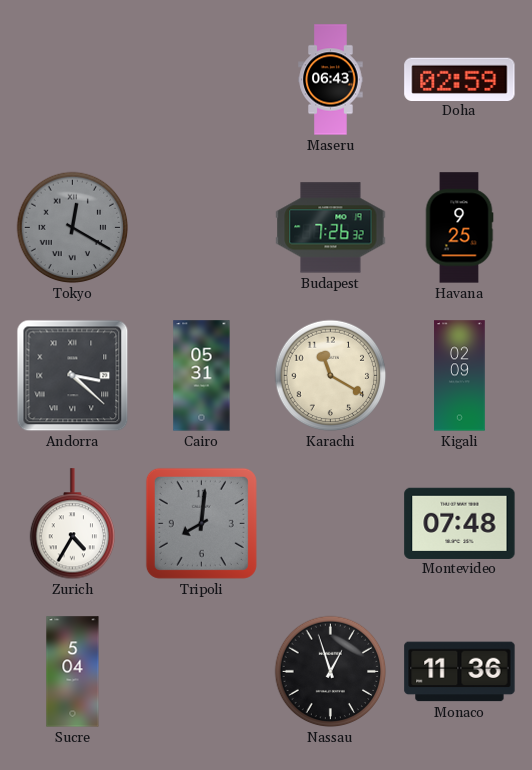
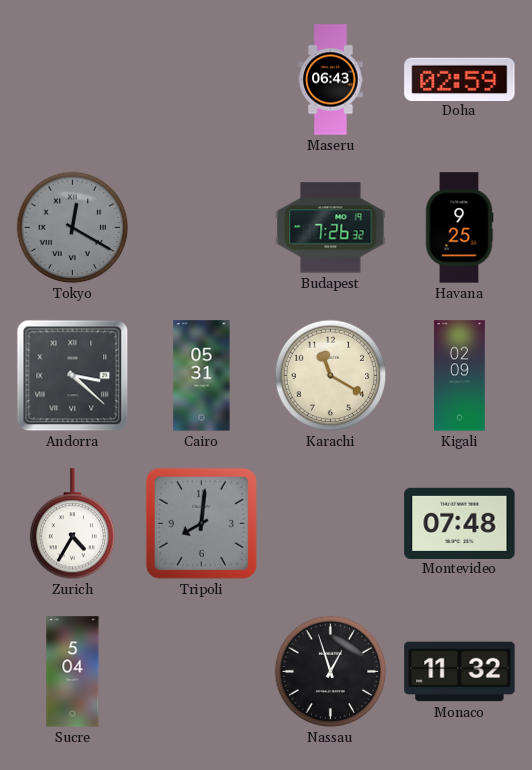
Monaco: 11:36 -> 11:32
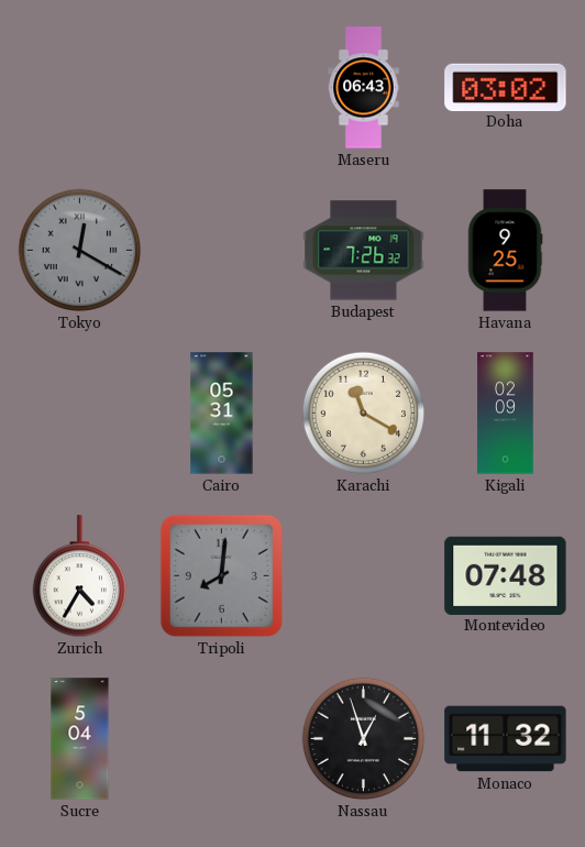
Doha: 02:59 -> 03:02
Andorra: 3:22 -> none
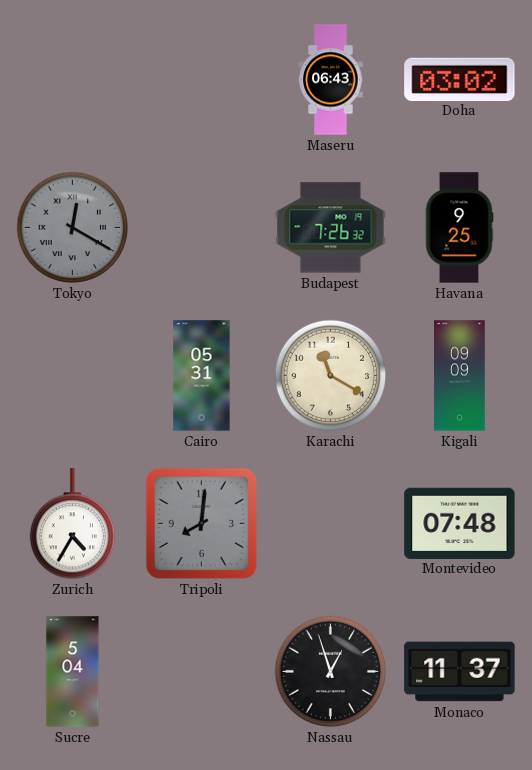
Kigali: 02:09 -> 09:09
Monaco: 11:32 -> 11:37
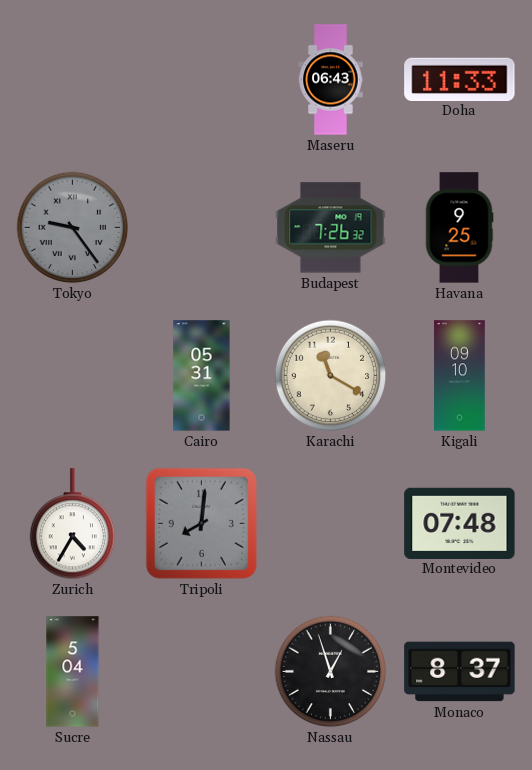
Doha: 03:02 -> 11:33
Tokyo: 12:20 -> 9:24
Kigali: 09:09 -> 09:10
Monaco: 11:37 -> 8:37
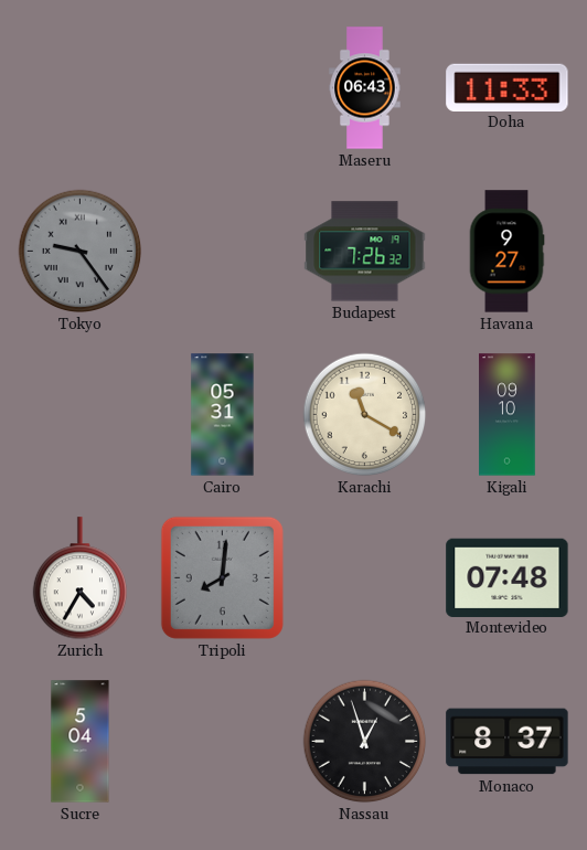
Havana: 9:25 -> 9:27
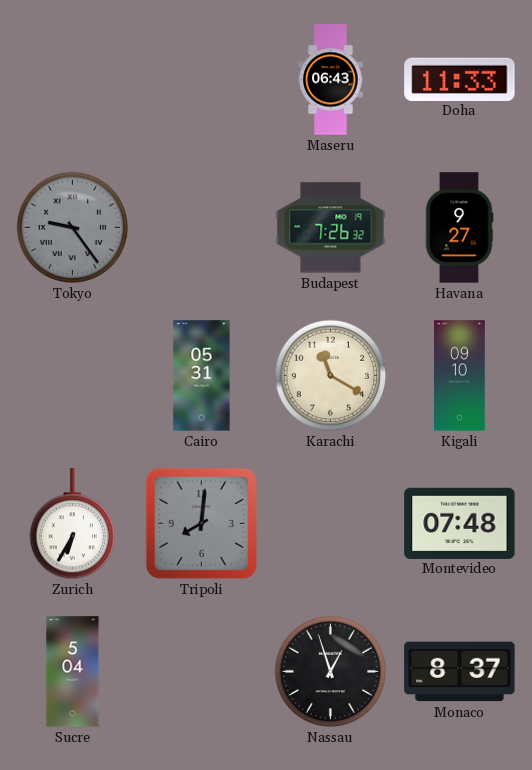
Zurich: 4:35 -> 6:35
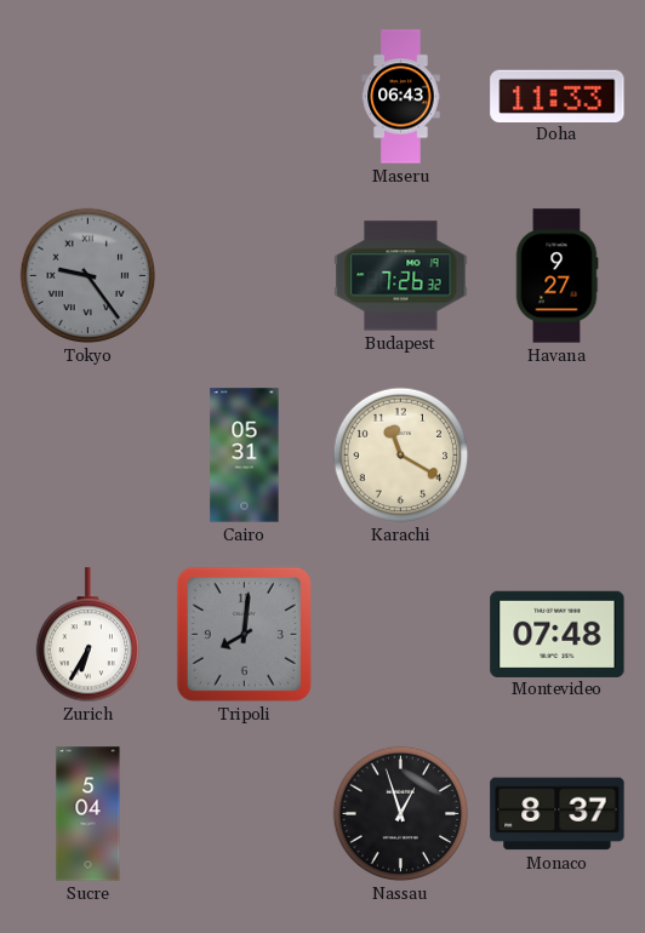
Kigali: 09:10 -> none
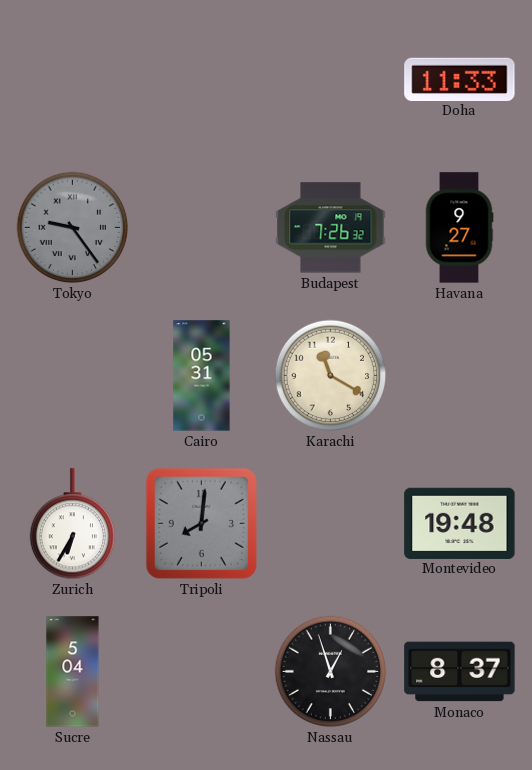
Maseru: 06:43 -> none
Montevideo: 07:48 -> 19:48
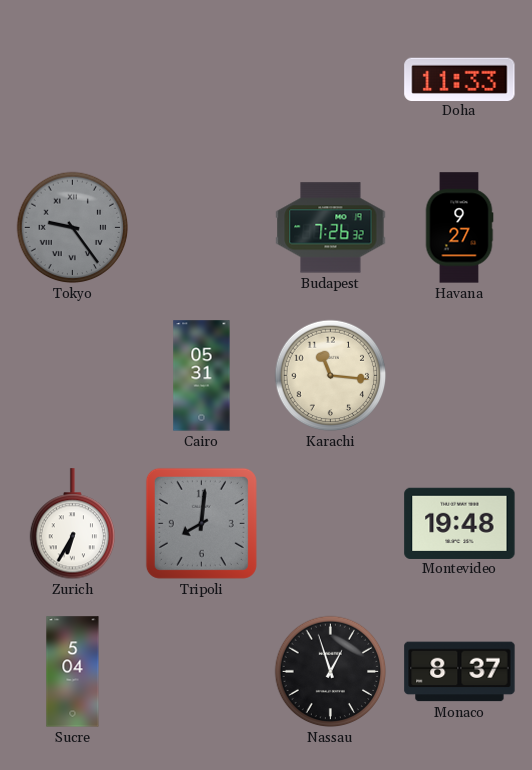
Karachi: 11:20 -> 11:16
